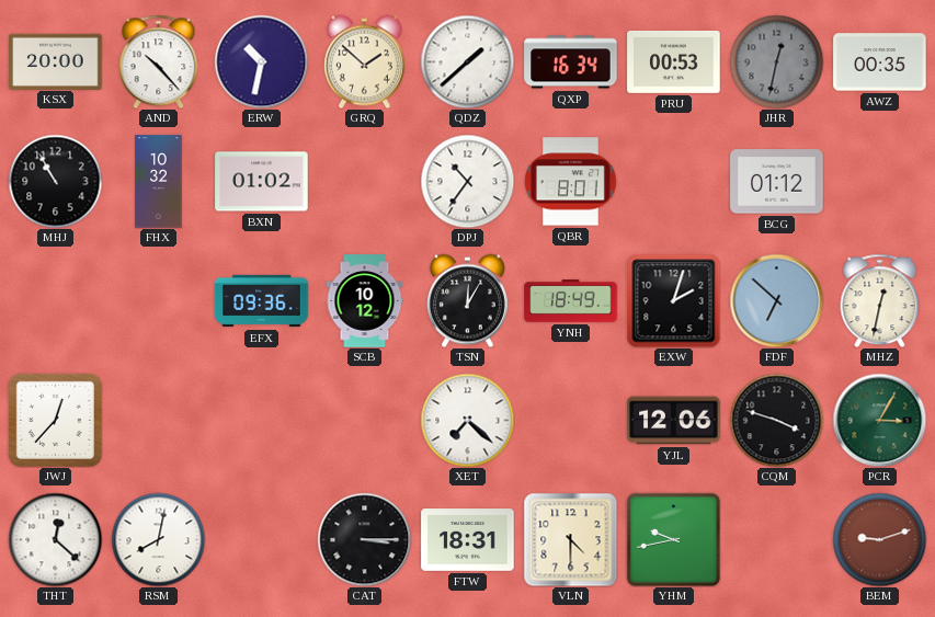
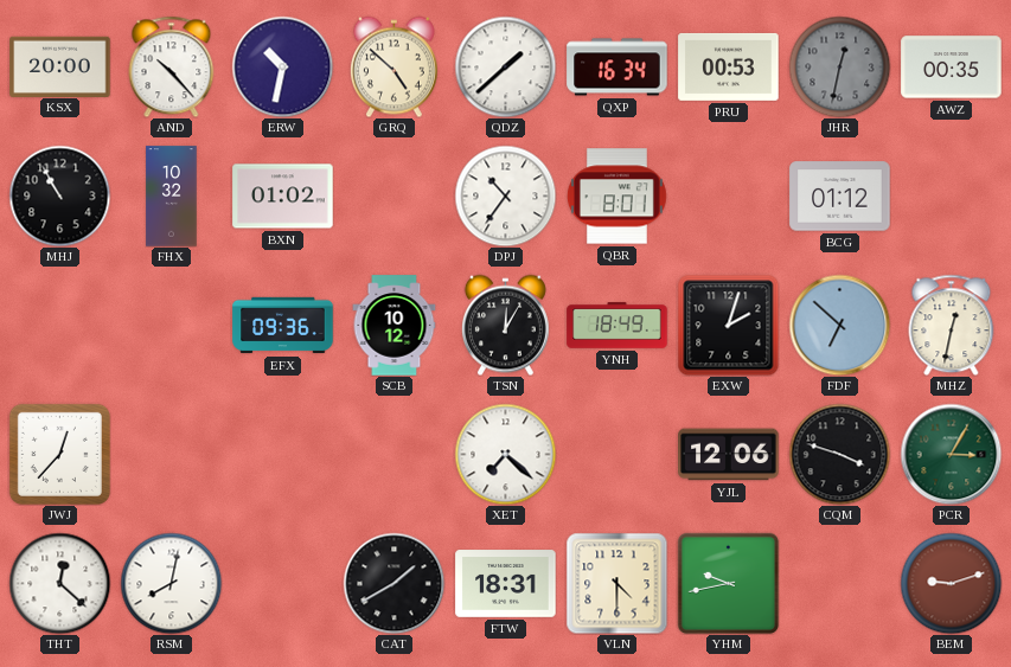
GRQ: 1:52 -> 4:52
CAT: 3:15 -> 1:40
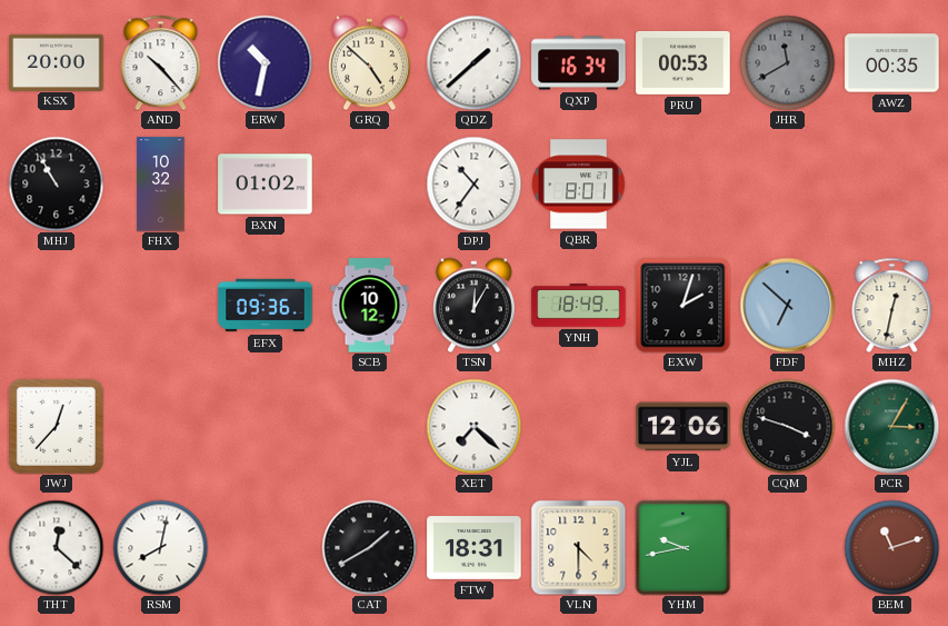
JHR: 12:32 -> 11:40
BCG: 01:12 -> none
BEM: 9:12 -> 11:12
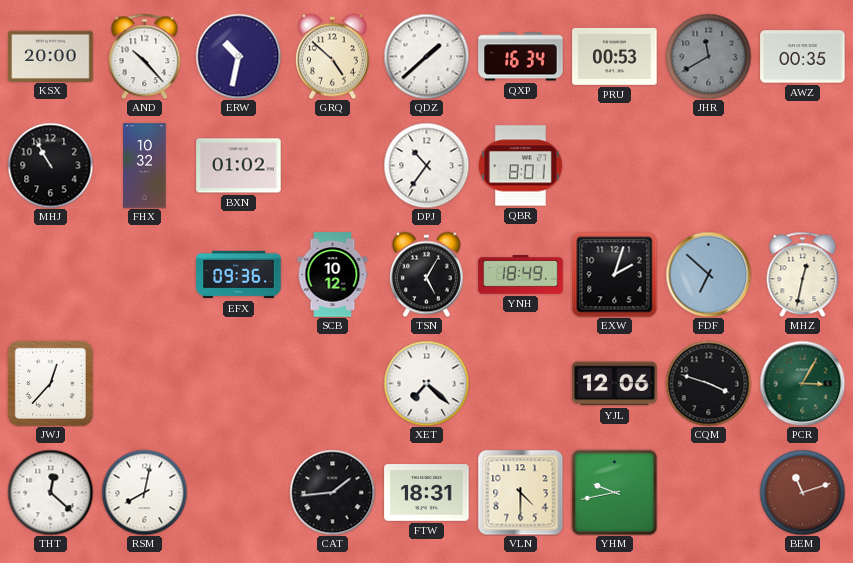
TSN: 12:05 -> 5:05
CAT: 1:40 -> 1:44
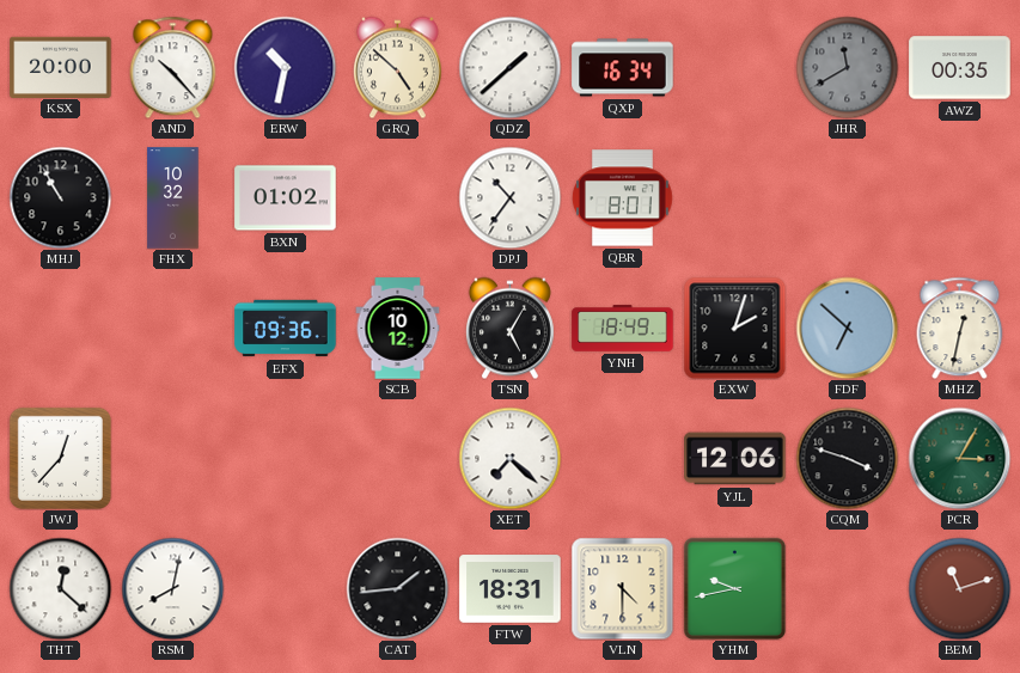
PRU: 00:53 -> none
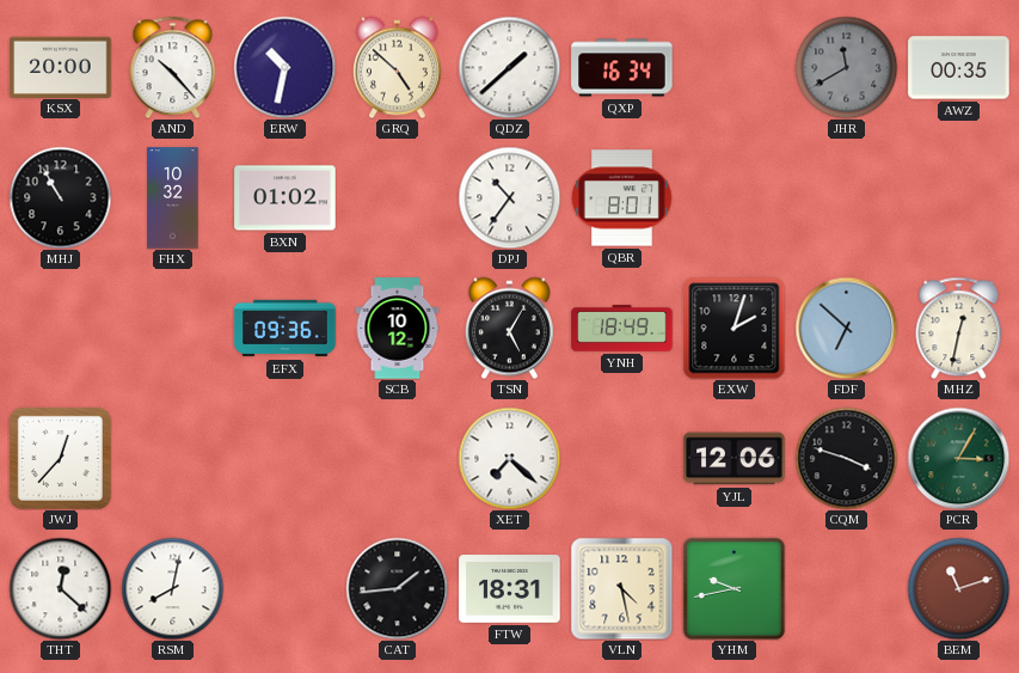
VLN: 4:30 -> 4:28
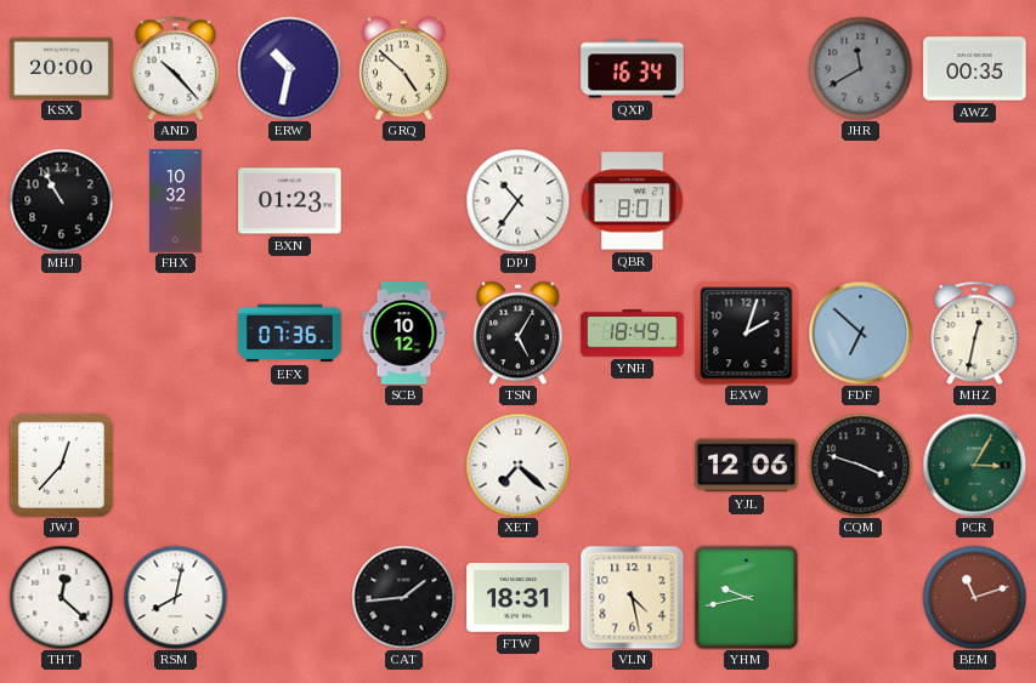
QDZ: 1:38 -> none
BXN: 01:02 -> 01:23
EFX: 09:36 -> 07:36
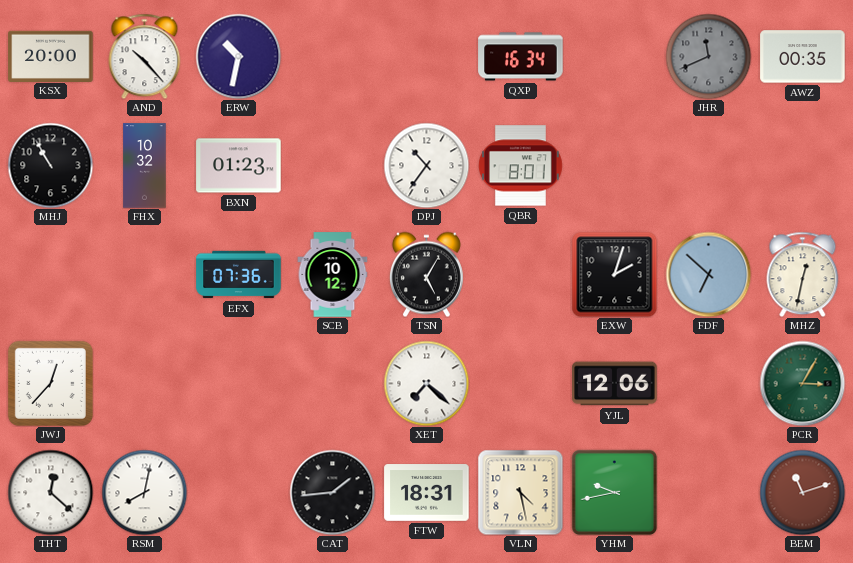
GRQ: 4:52 -> none
JHR: 11:40 -> 11:41
YNH: 18:49 -> none
CQM: 3:48 -> none
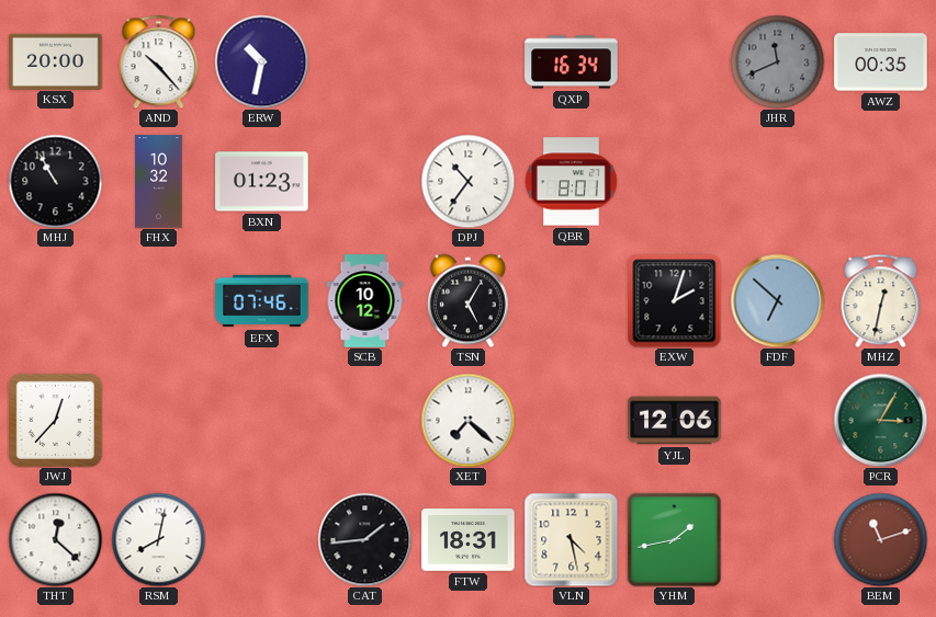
EFX: 07:36 -> 07:46
YHM: 9:43 -> 1:43
